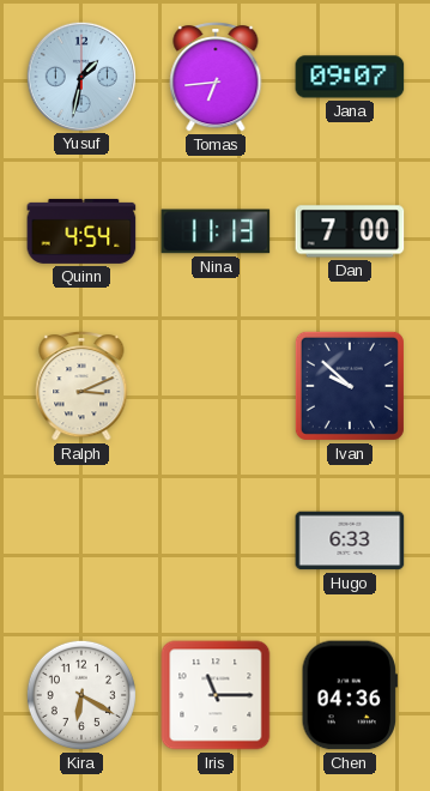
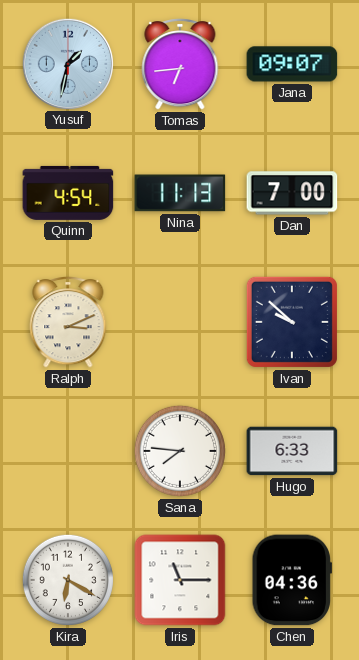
Sana: none -> 7:46
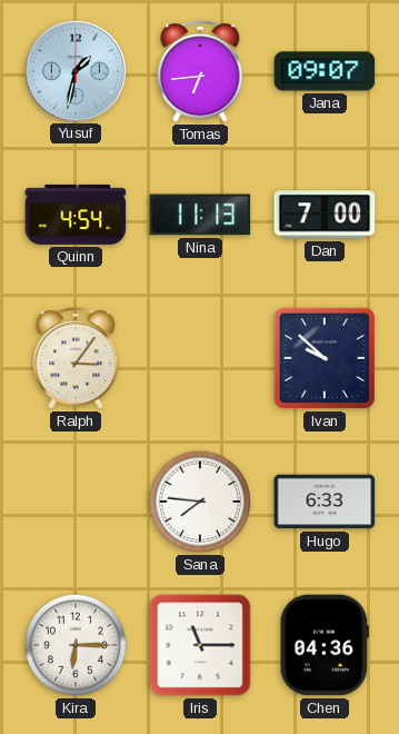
Ralph: 3:11 -> 3:06
Kira: 6:20 -> 6:15
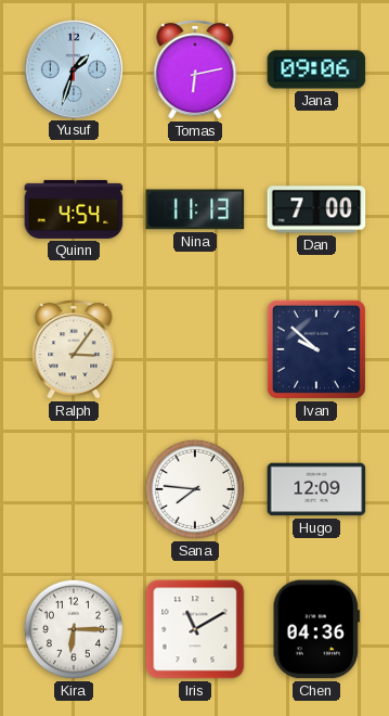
Yusuf: 1:32 -> 1:33
Tomas: 6:44 -> 6:13
Jana: 09:07 -> 09:06
Hugo: 6:33 -> 12:09
Iris: 11:15 -> 11:10
